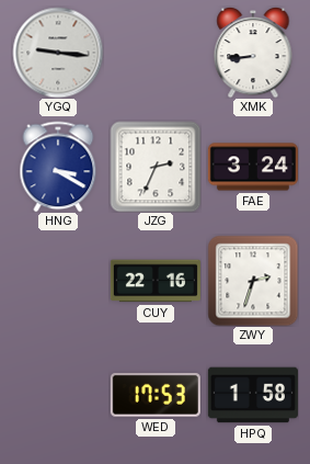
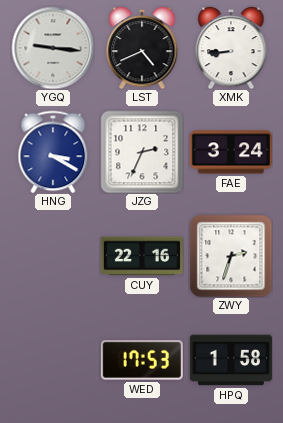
LST: none -> 4:41
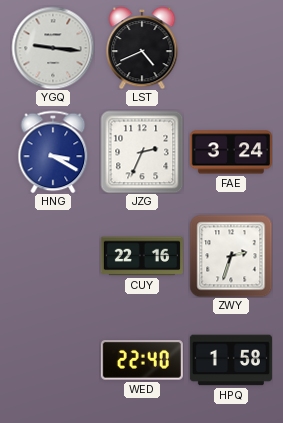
XMK: 8:44 -> none
WED: 17:53 -> 22:40
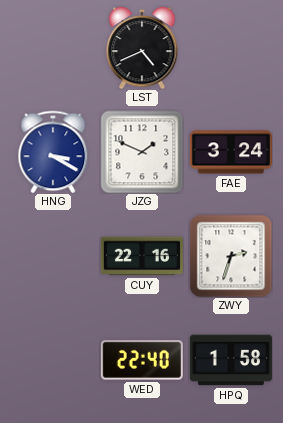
YGQ: 9:16 -> none
JZG: 2:34 -> 1:49
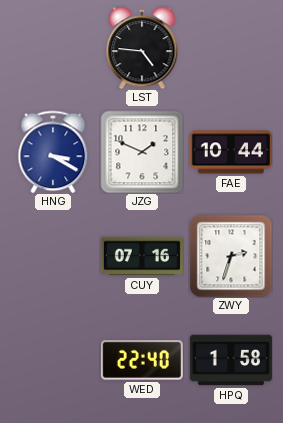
LST: 4:41 -> 4:46
FAE: 3:24 -> 10:44
CUY: 22:16 -> 07:16
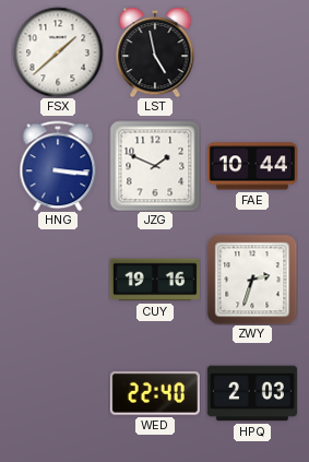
FSX: none -> 1:38
LST: 4:46 -> 4:58
HNG: 3:20 -> 3:16
CUY: 07:16 -> 19:16
HPQ: 1:58 -> 2:03
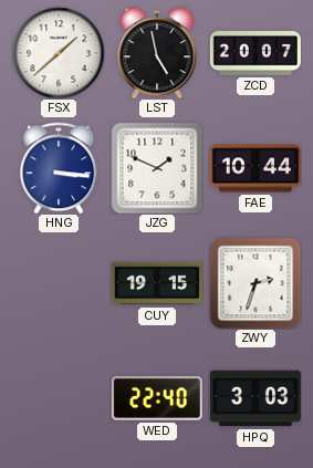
ZCD: none -> 20:07
CUY: 19:16 -> 19:15
HPQ: 2:03 -> 3:03
